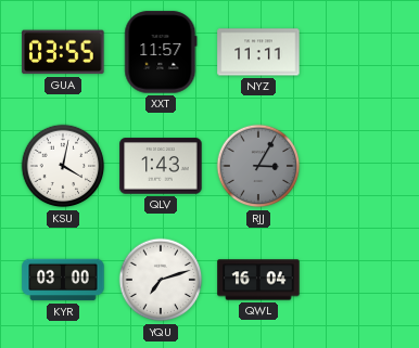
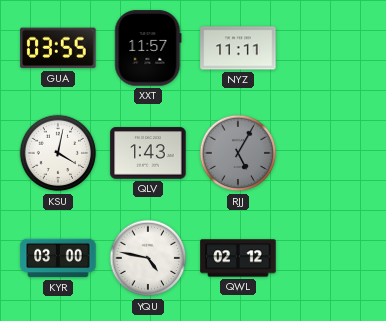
RJJ: 3:05 -> 5:05
YQU: 7:12 -> 4:47
QWL: 16:04 -> 02:12
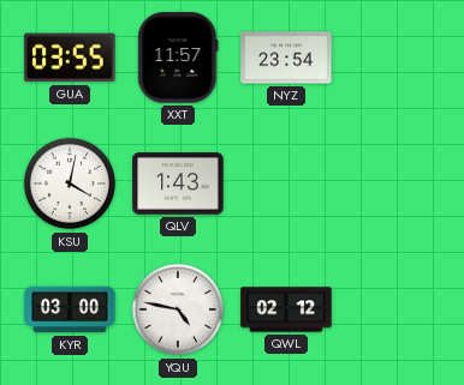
NYZ: 11:11 -> 23:54
RJJ: 5:05 -> none
